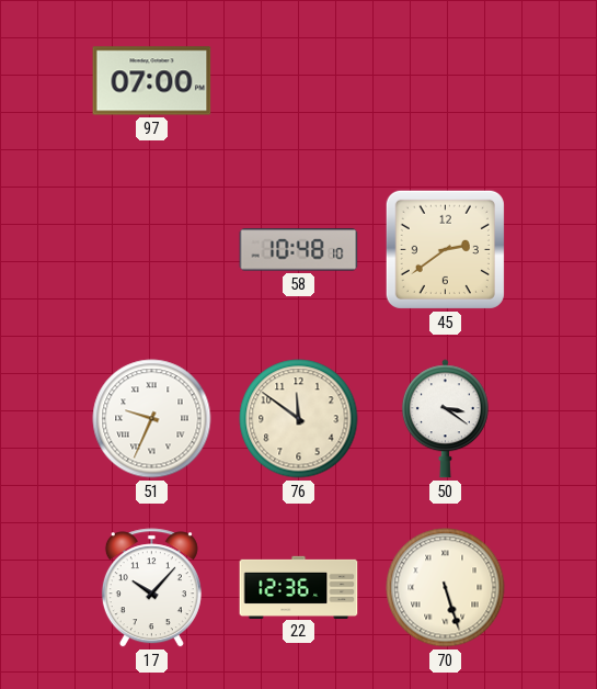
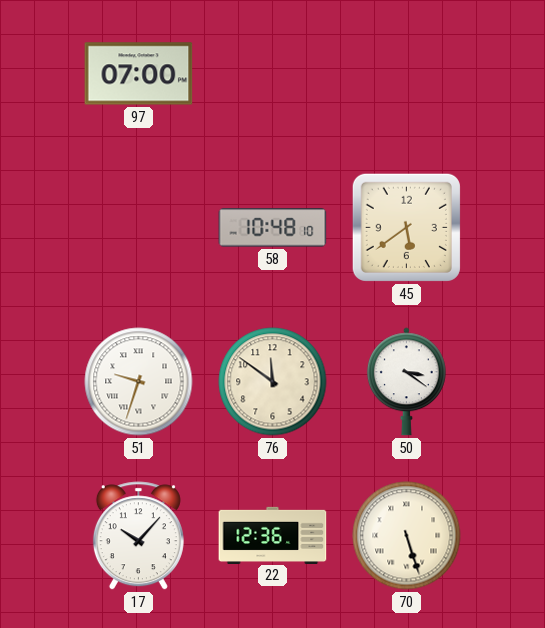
45: 2:39 -> 5:39
51: 9:34 -> 9:33
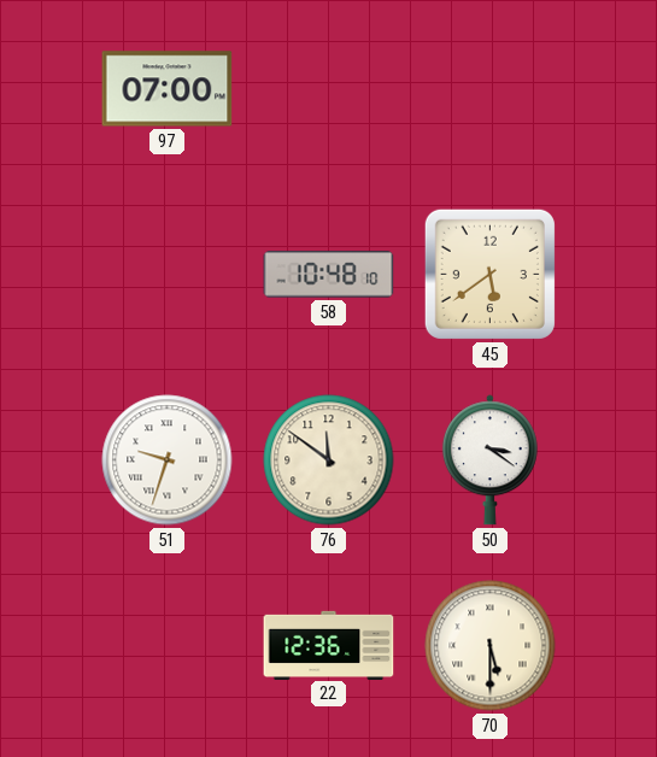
17: 10:07 -> none
70: 5:27 -> 5:30
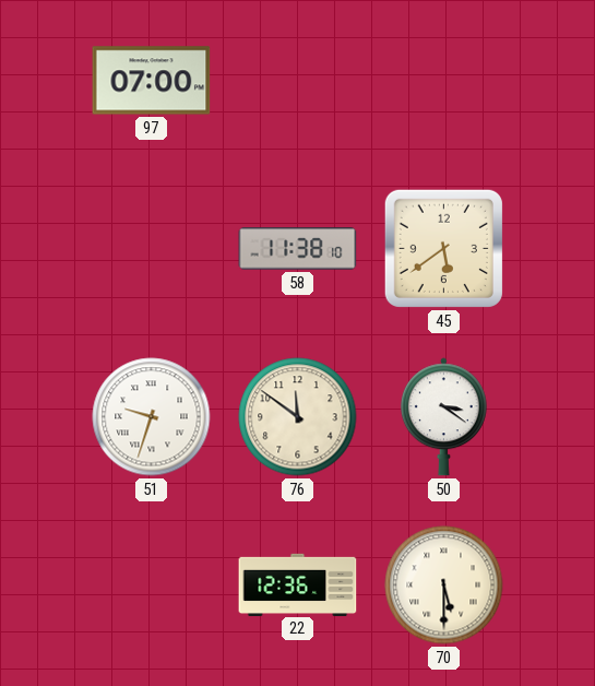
58: 10:48 -> 11:38
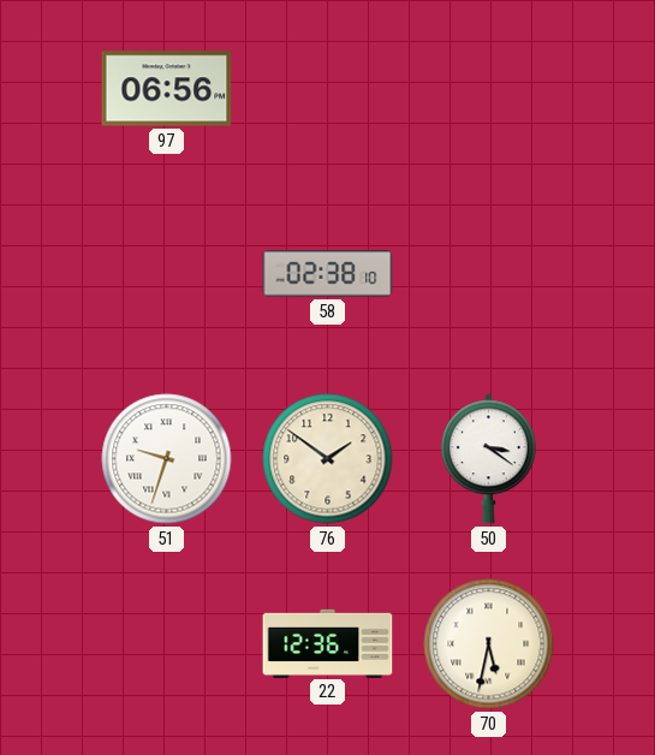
97: 07:00 -> 06:56
58: 11:38 -> 02:38
45: 5:39 -> none
76: 11:51 -> 1:51
70: 5:30 -> 5:32
